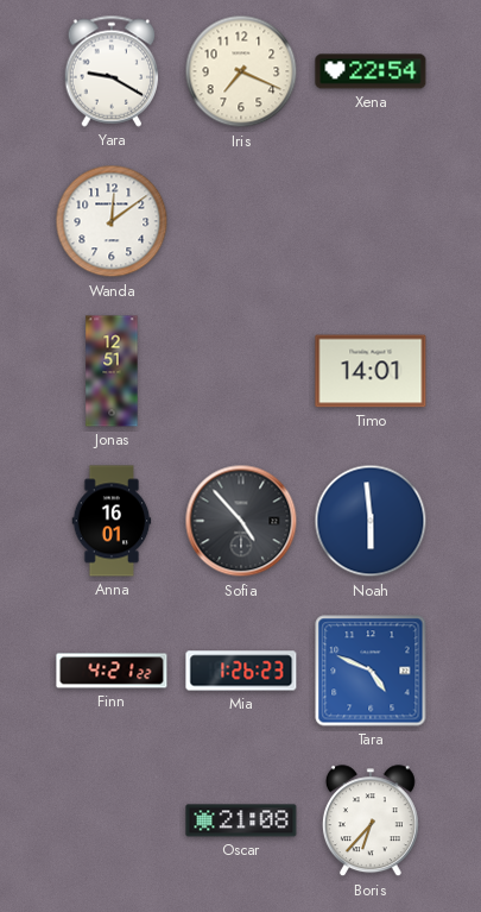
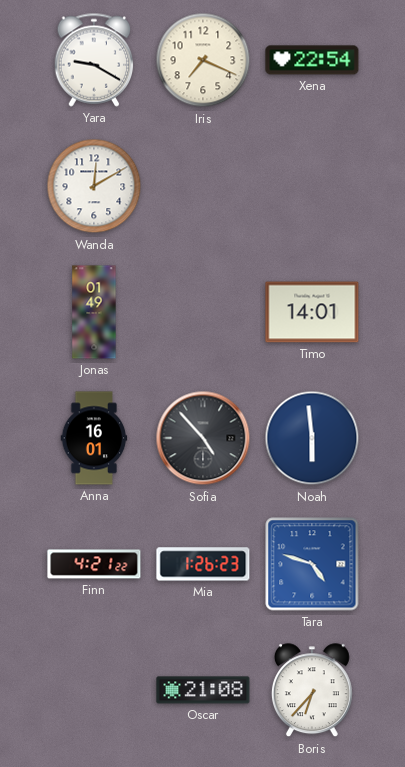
Wanda: 12:09 -> 12:10
Jonas: 12:51 -> 01:49
Tara: 4:49 -> 4:48
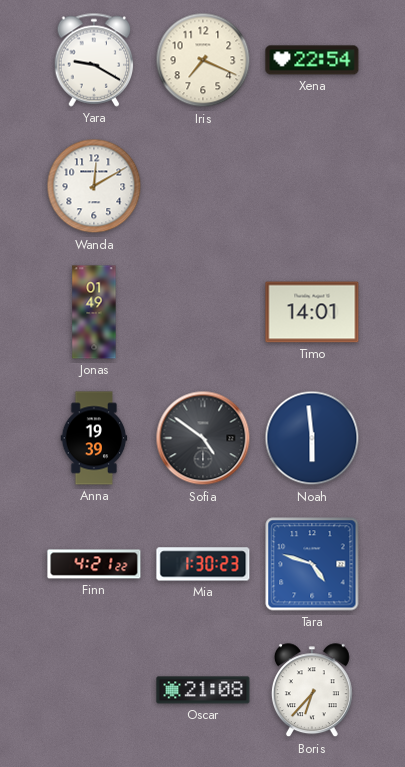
Anna: 16:01 -> 19:39
Sofia: 4:53 -> 4:51
Mia: 1:26 -> 1:30
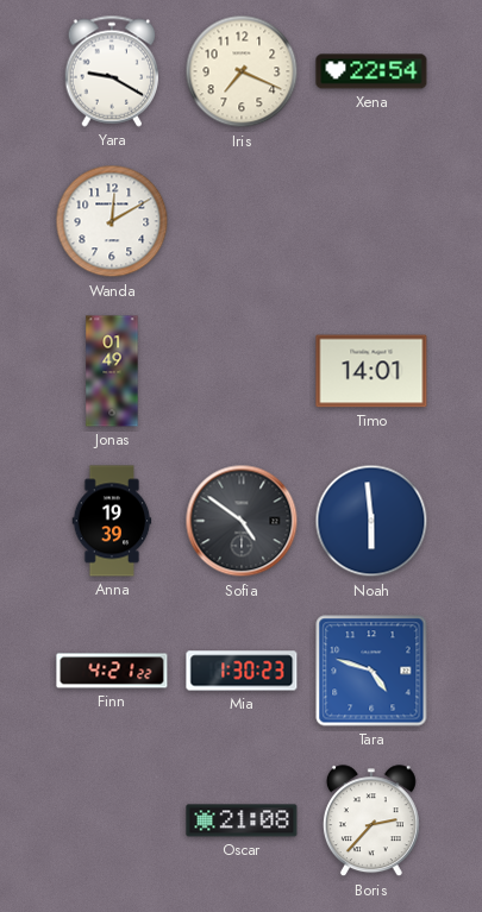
Boris: 6:37 -> 2:37
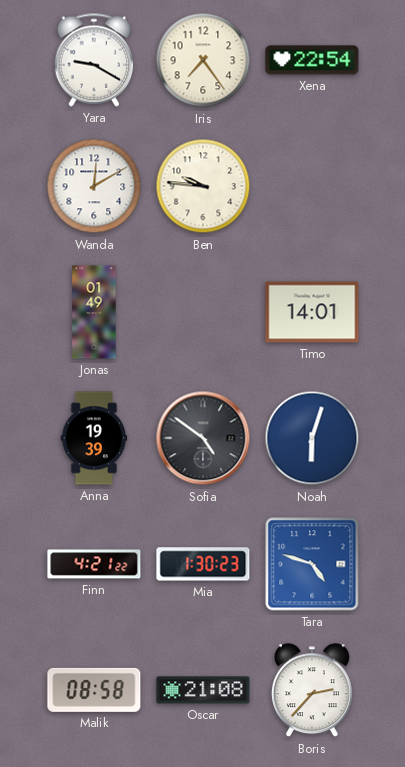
Iris: 7:19 -> 7:24
Ben: none -> 9:46
Noah: 5:59 -> 6:03
Malik: none -> 08:58
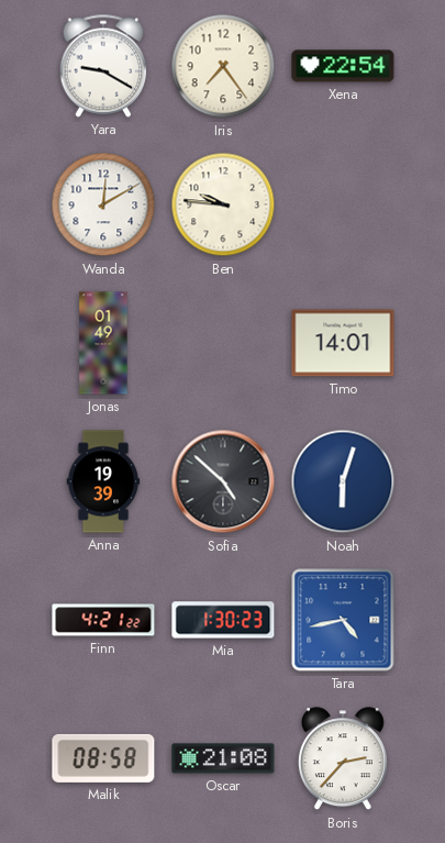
Sofia: 4:51 -> 4:52
Tara: 4:48 -> 4:43
